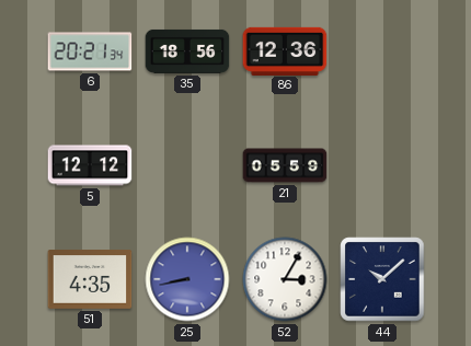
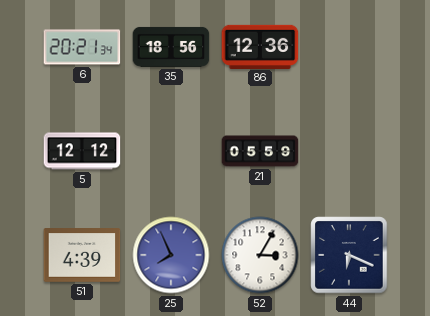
51: 4:35 -> 4:39
25: 8:43 -> 7:56
44: 10:08 -> 6:19
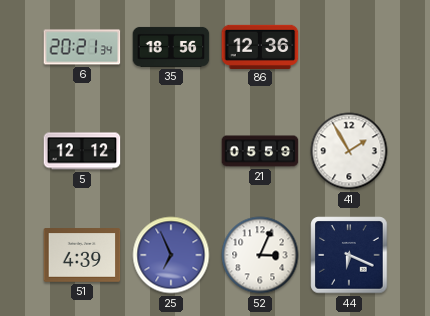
41: none -> 1:55
25: 7:56 -> 6:56
52: 3:05 -> 3:04
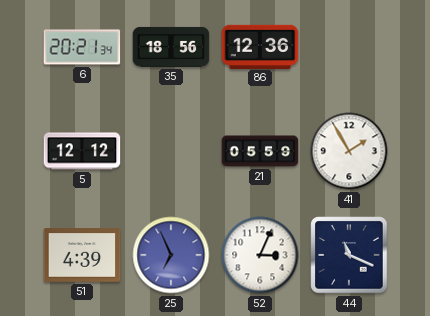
44: 6:19 -> 11:19
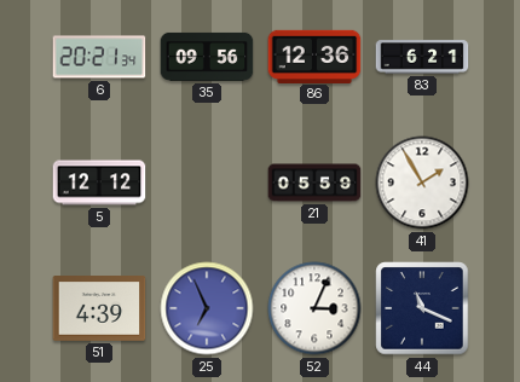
35: 18:56 -> 09:56
83: none -> 6:21
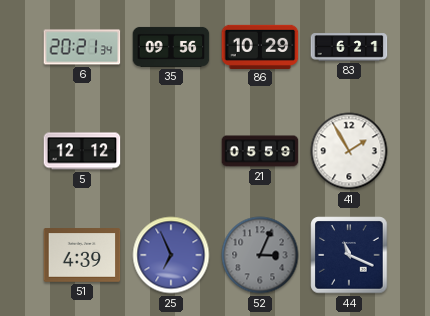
86: 12:36 -> 10:29
52 dial: white -> grey
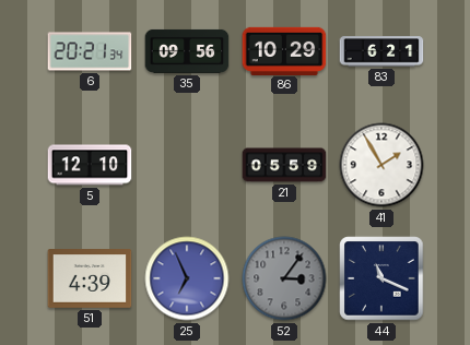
5: 12:12 -> 12:10
52: 3:04 -> 3:06
